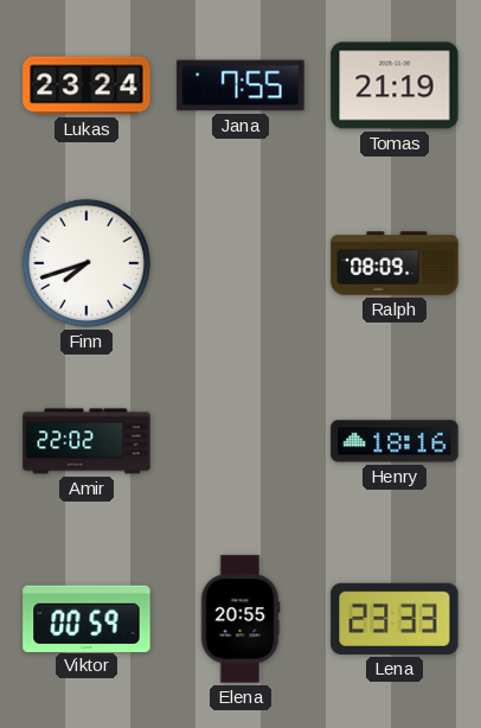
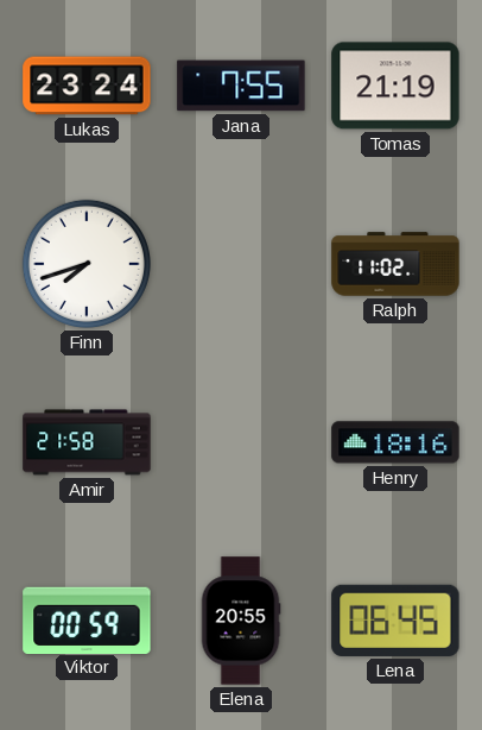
Ralph: 08:09 -> 11:02
Amir: 22:02 -> 21:58
Lena: 23:33 -> 06:45
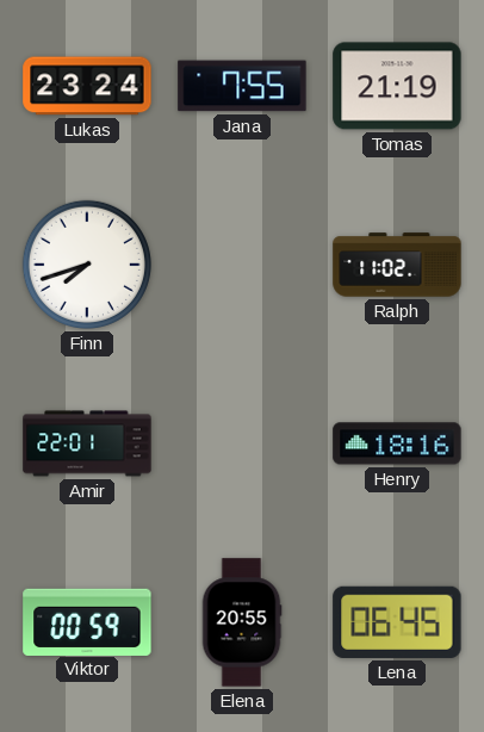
Amir: 21:58 -> 22:01
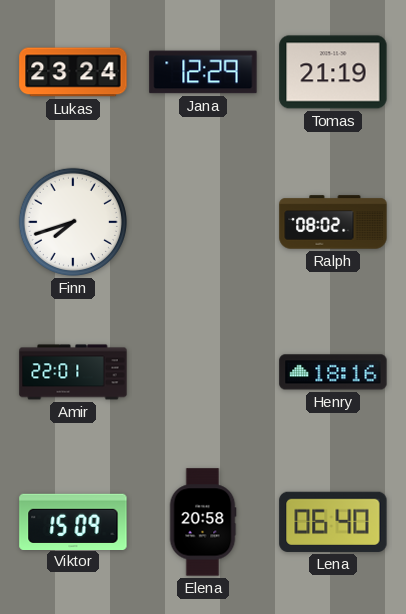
Jana: 7:55 -> 12:29
Ralph: 11:02 -> 08:02
Viktor: 00:59 -> 15:09
Elena: 20:55 -> 20:58
Lena: 06:45 -> 06:40
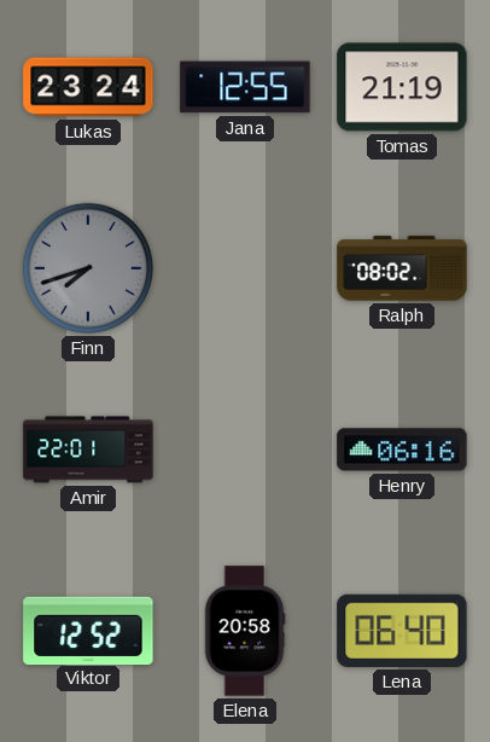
Jana: 12:29 -> 12:55
Finn dial: white -> grey
Henry: 18:16 -> 06:16
Viktor: 15:09 -> 12:52
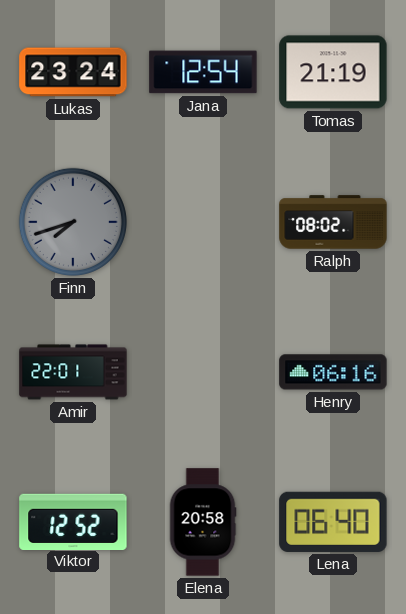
Jana: 12:55 -> 12:54
